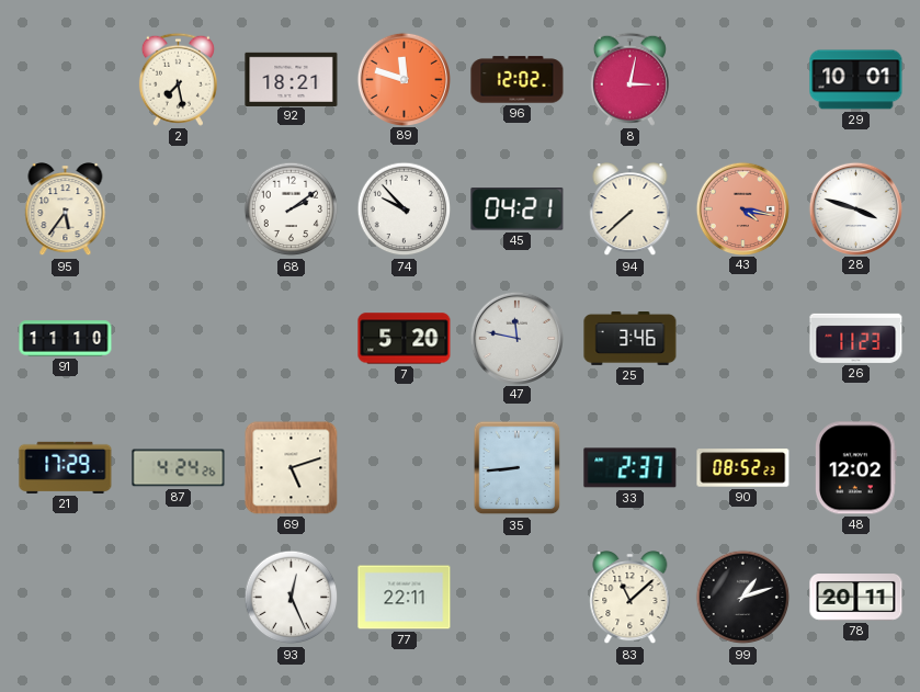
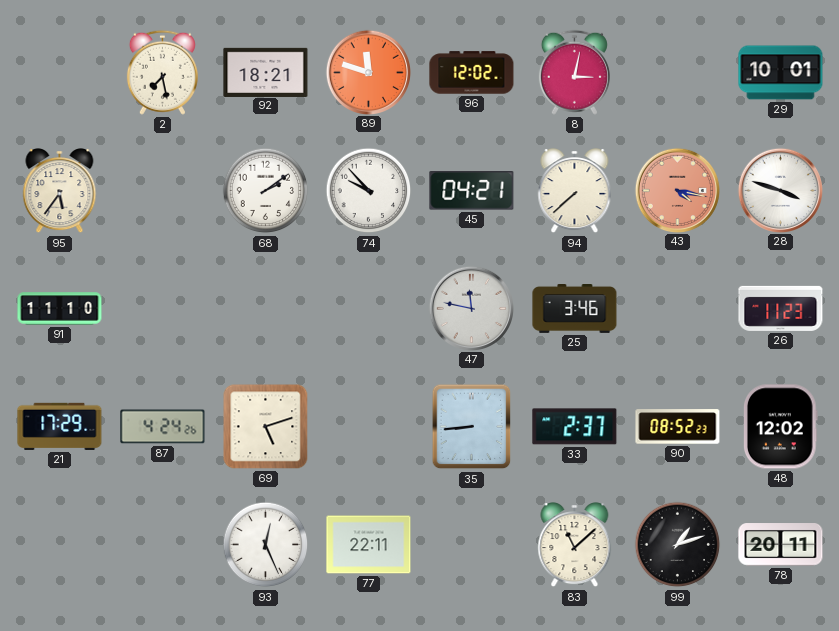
7: 5:20 -> none
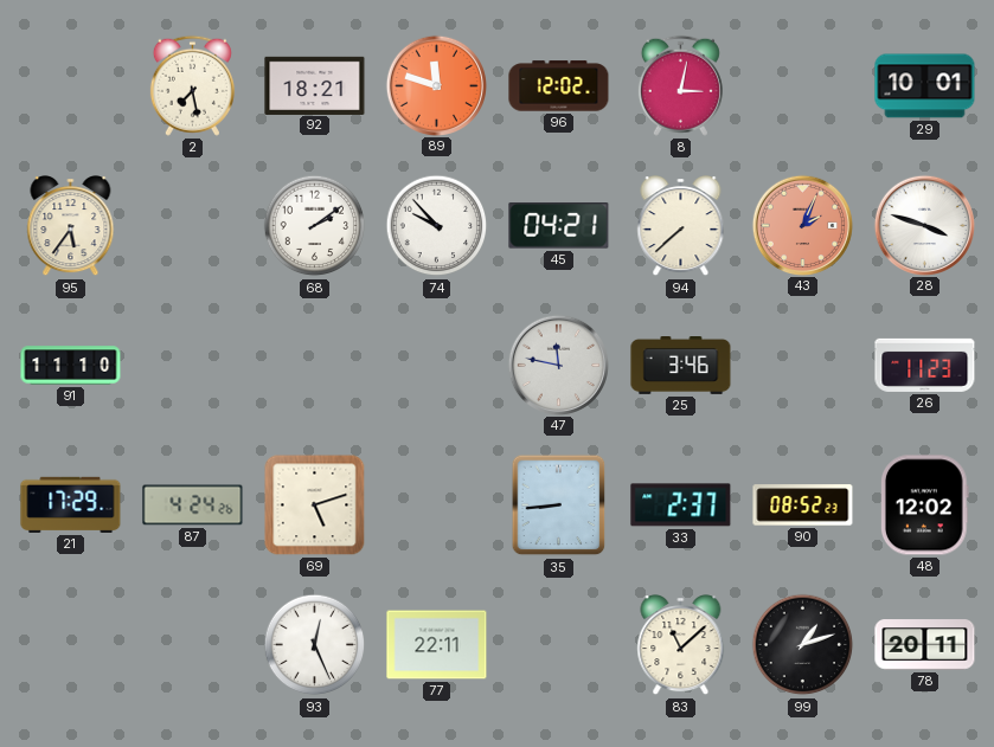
43: 4:17 -> 2:04
